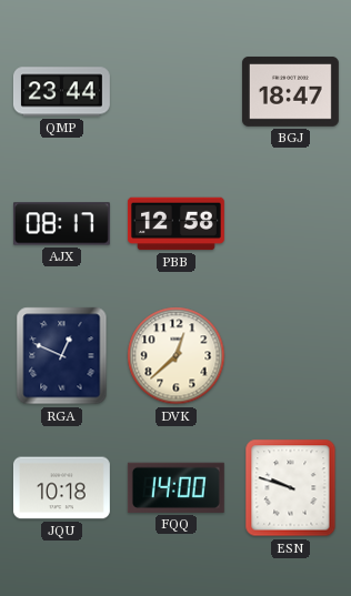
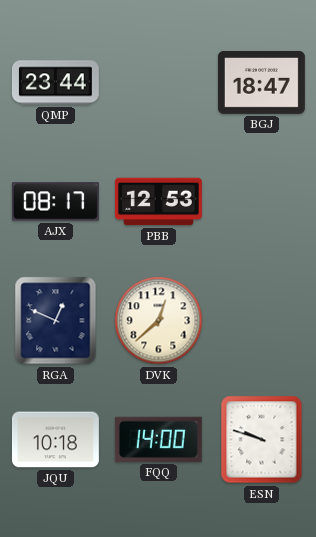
PBB: 12:58 -> 12:53
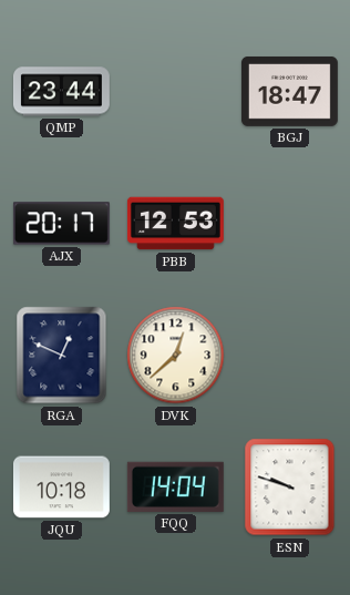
AJX: 08:17 -> 20:17
FQQ: 14:00 -> 14:04
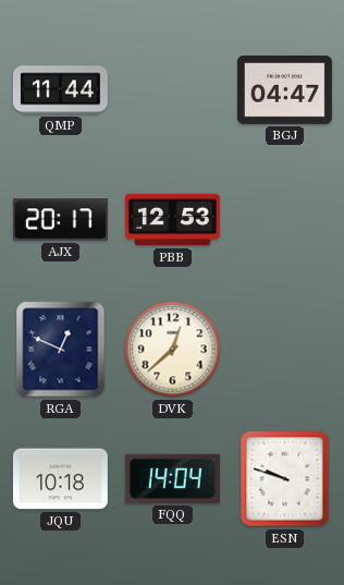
QMP: 23:44 -> 11:44
BGJ: 18:47 -> 04:47
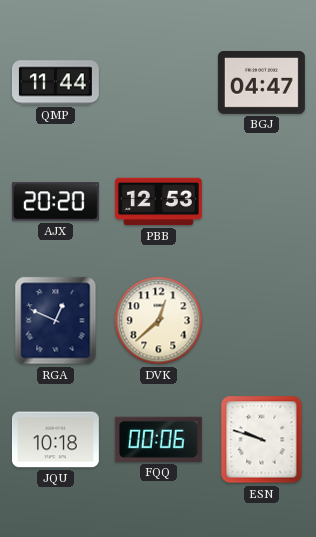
AJX: 20:17 -> 20:20
FQQ: 14:04 -> 00:06
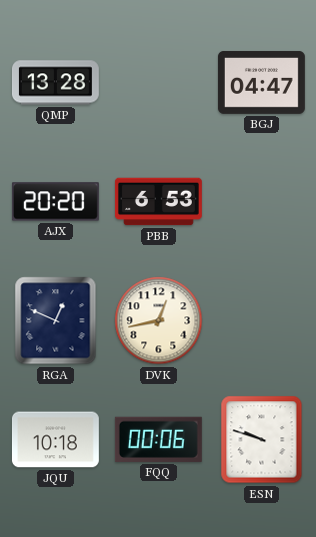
QMP: 11:44 -> 13:28
PBB: 12:53 -> 6:53
DVK: 12:38 -> 12:43
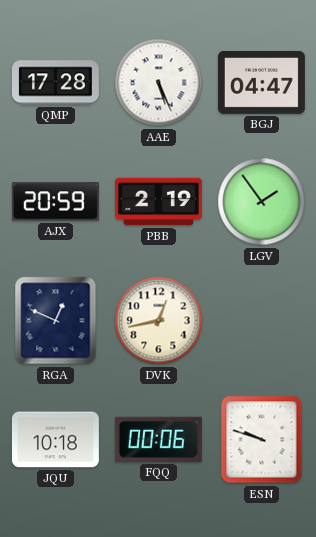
QMP: 13:28 -> 17:28
AAE: none -> 5:26
AJX: 20:20 -> 20:59
PBB: 6:53 -> 2:19
LGV: none -> 1:54
